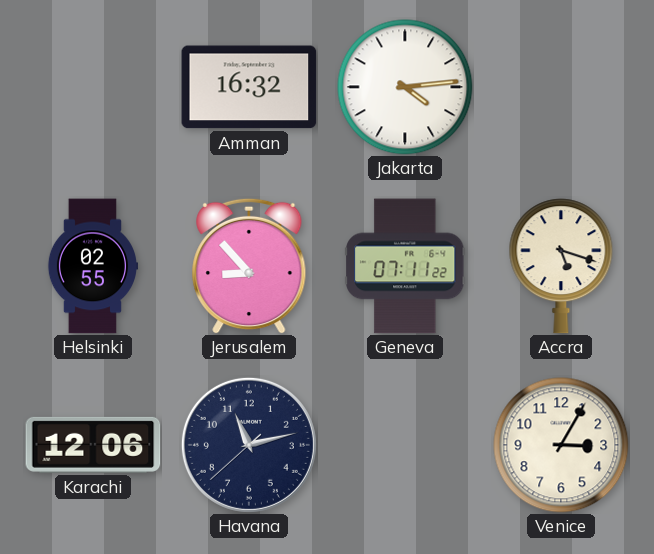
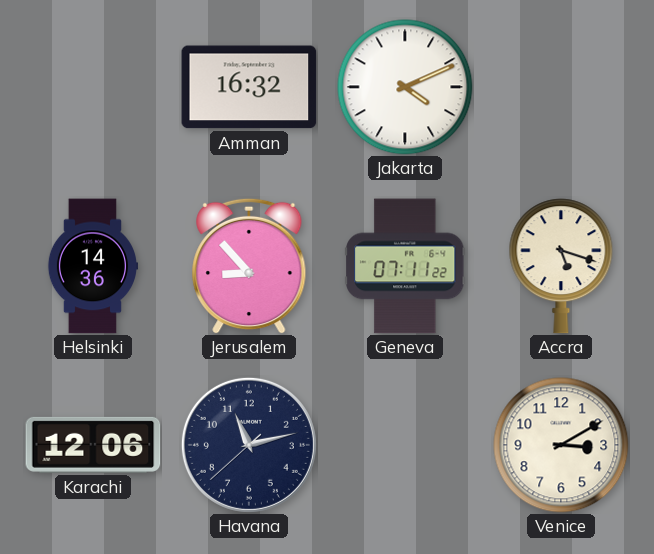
Jakarta: 4:14 -> 4:11
Helsinki: 02:55 -> 14:36
Venice: 3:05 -> 3:10
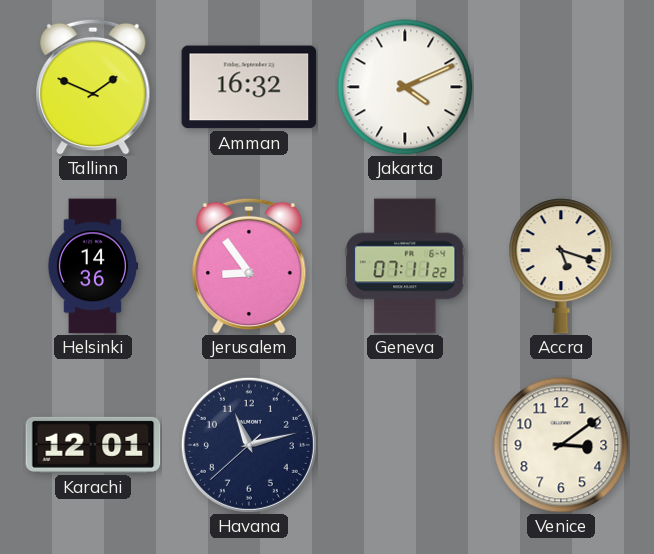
Tallinn: none -> 1:49
Jerusalem: 8:53 -> 8:54
Karachi: 12:06 -> 12:01
Venice: 3:10 -> 3:09
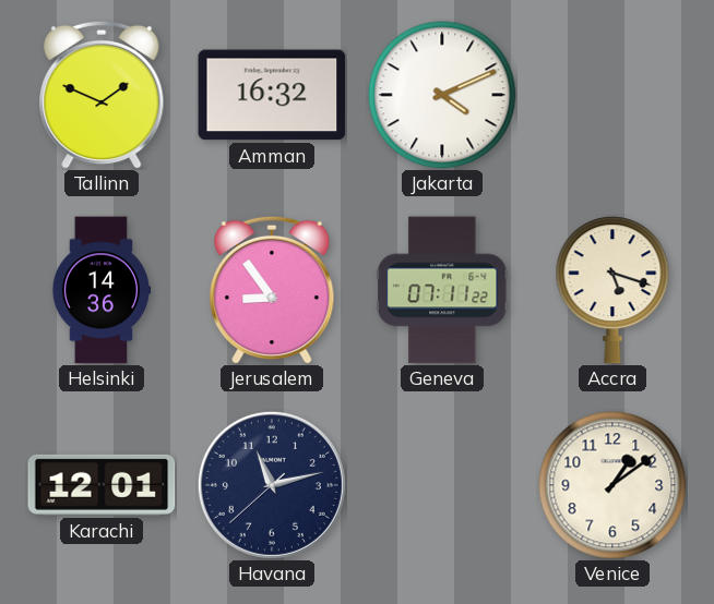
Venice: 3:09 -> 1:09
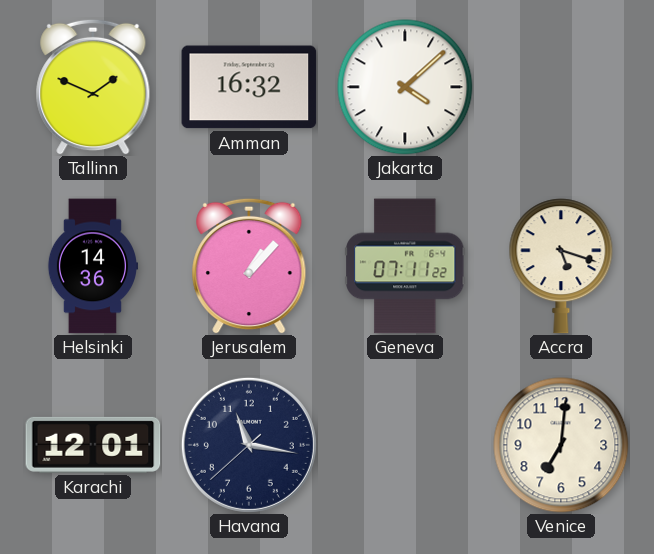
Jakarta: 4:11 -> 4:08
Jerusalem: 8:54 -> 1:07
Havana: 11:12 -> 11:16
Venice: 1:09 -> 7:01
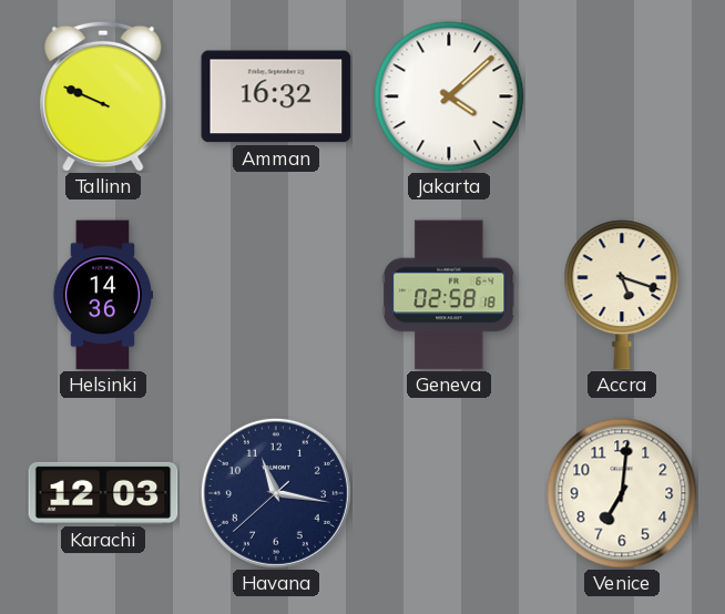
Tallinn: 1:49 -> 9:49
Jerusalem: 1:07 -> none
Geneva: 07:11 -> 02:58
Karachi: 12:01 -> 12:03
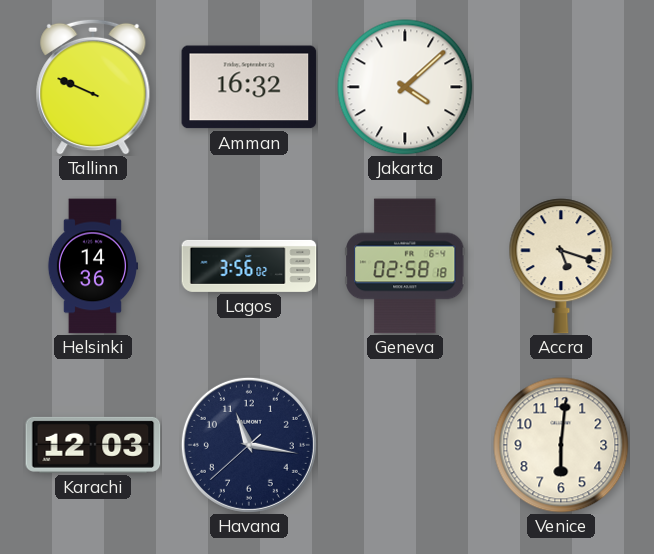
Lagos: none -> 3:56
Venice: 7:01 -> 6:01
